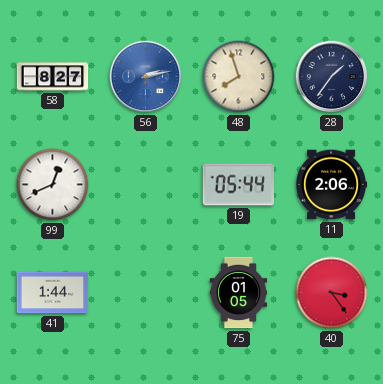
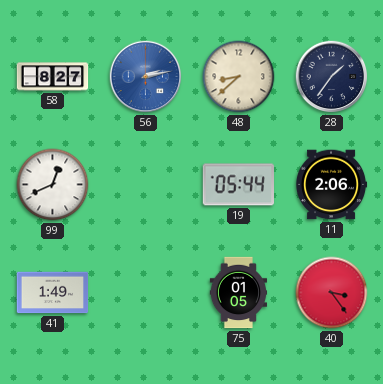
48: 7:57 -> 8:38
41: 1:44 -> 1:49
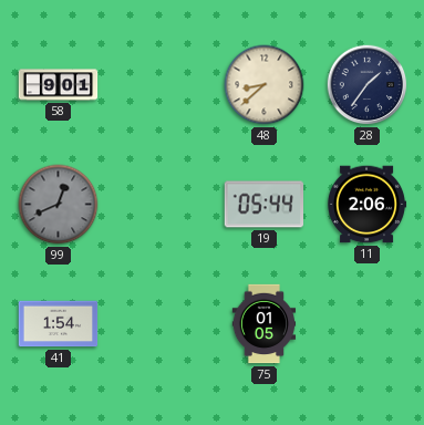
58: 8:27 -> 9:01
56: 2:13 -> none
99 dial: white -> grey
41: 1:49 -> 1:54
40: 3:24 -> none
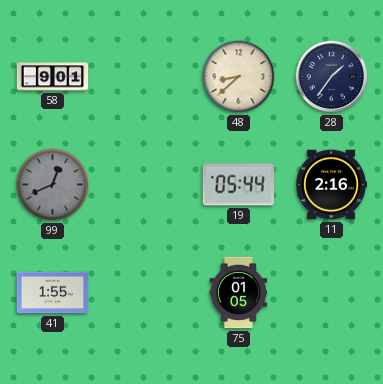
11: 2:06 -> 2:16
41: 1:54 -> 1:55
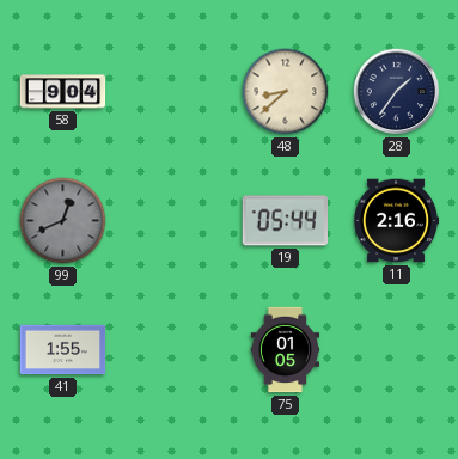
58: 9:01 -> 9:04
